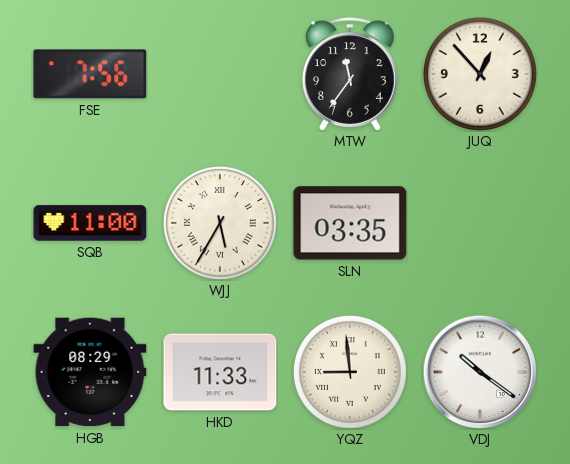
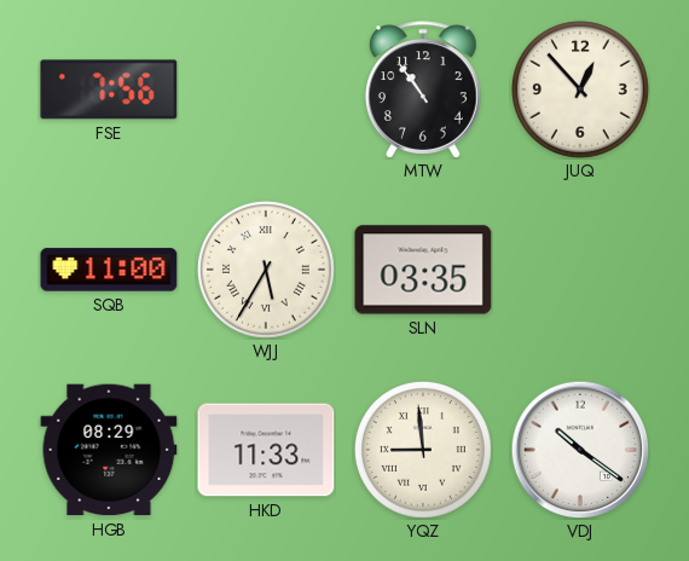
MTW: 11:36 -> 10:54
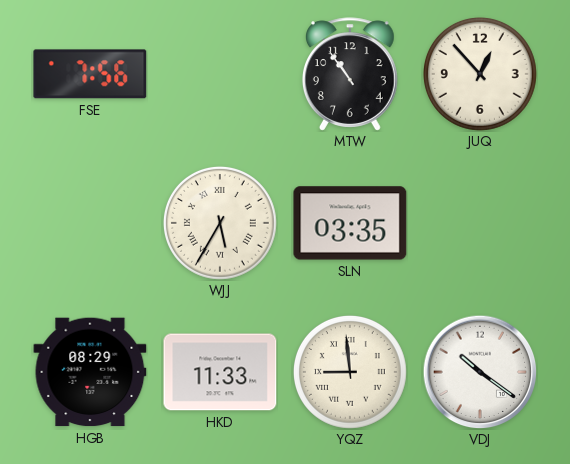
SQB: 11:00 -> none
